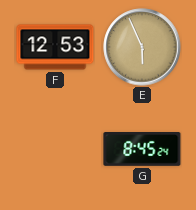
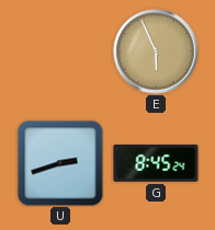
F: 12:53 -> none
U: none -> 2:42
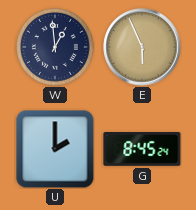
W: none -> 12:59
U: 2:42 -> 2:00
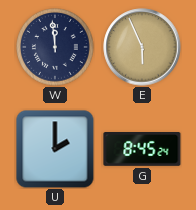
W: 12:59 -> 11:59
